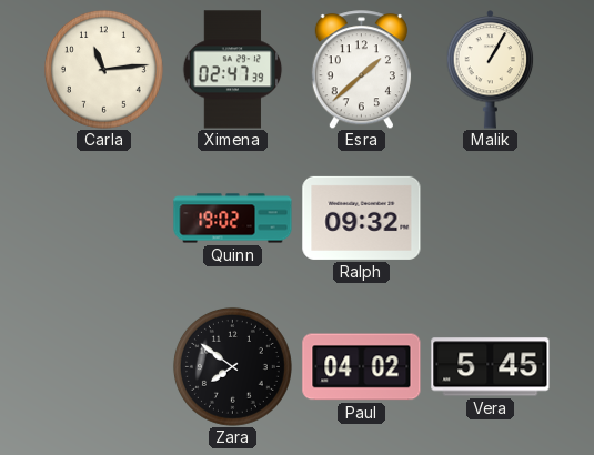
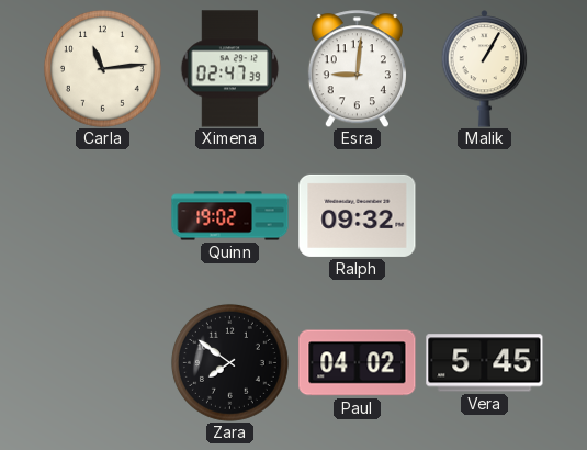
Esra: 1:38 -> 9:01
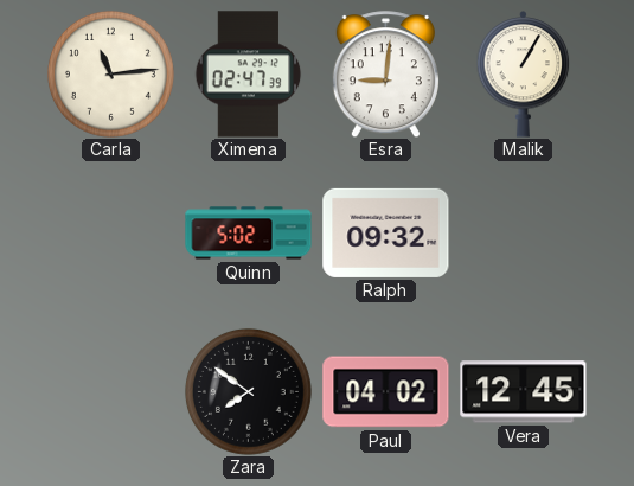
Quinn: 19:02 -> 5:02
Vera: 5:45 -> 12:45
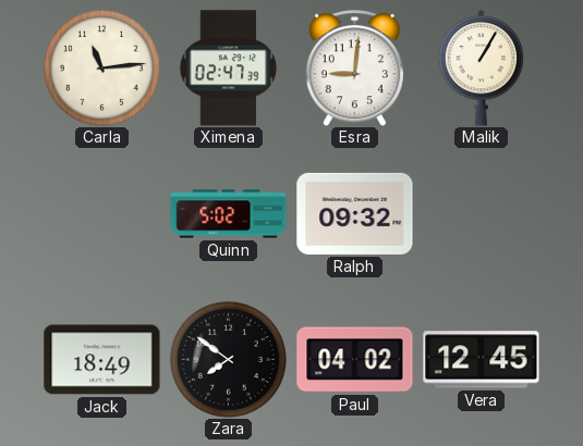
Jack: none -> 18:49
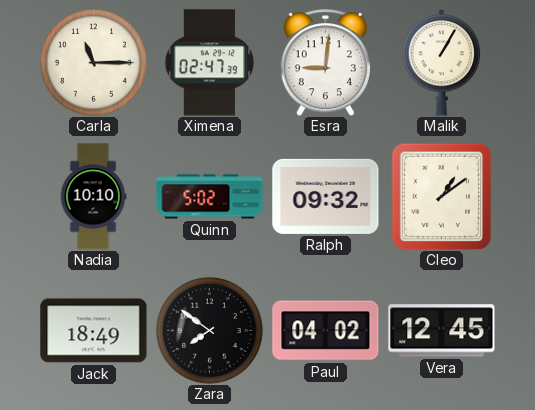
Carla: 11:14 -> 11:15
Nadia: none -> 10:10
Cleo: none -> 1:09
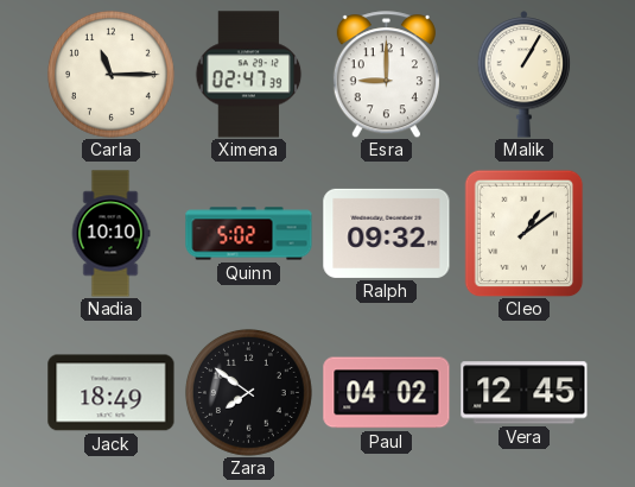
Esra: 9:01 -> 9:00
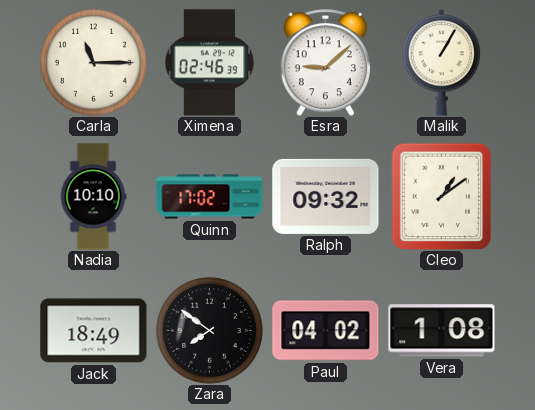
Ximena: 02:47 -> 02:46
Esra: 9:00 -> 9:08
Quinn: 5:02 -> 17:02
Vera: 12:45 -> 1:08
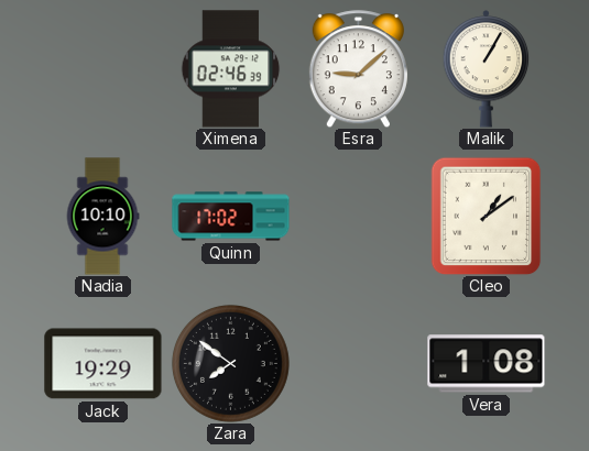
Carla: 11:15 -> none
Ralph: 09:32 -> none
Jack: 18:49 -> 19:29
Paul: 04:02 -> none
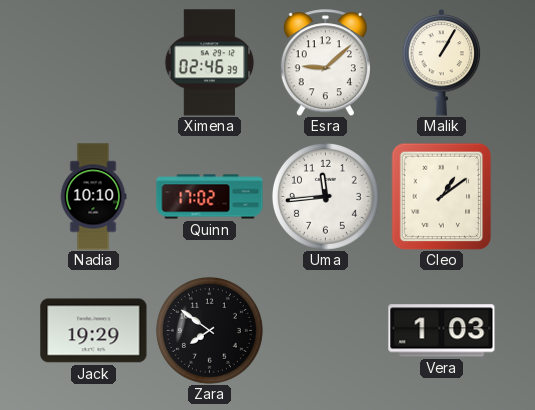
Uma: none -> 11:44
Vera: 1:08 -> 1:03
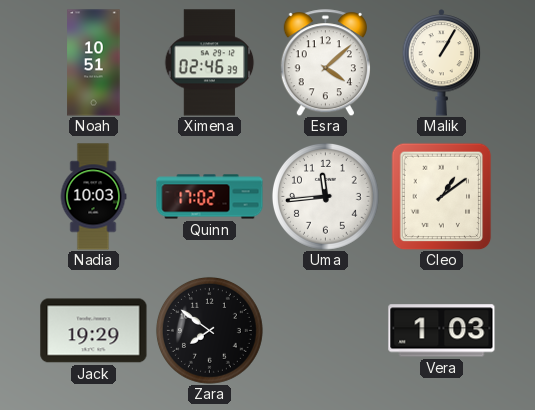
Noah: none -> 10:51
Esra: 9:08 -> 4:08
Nadia: 10:10 -> 10:03
